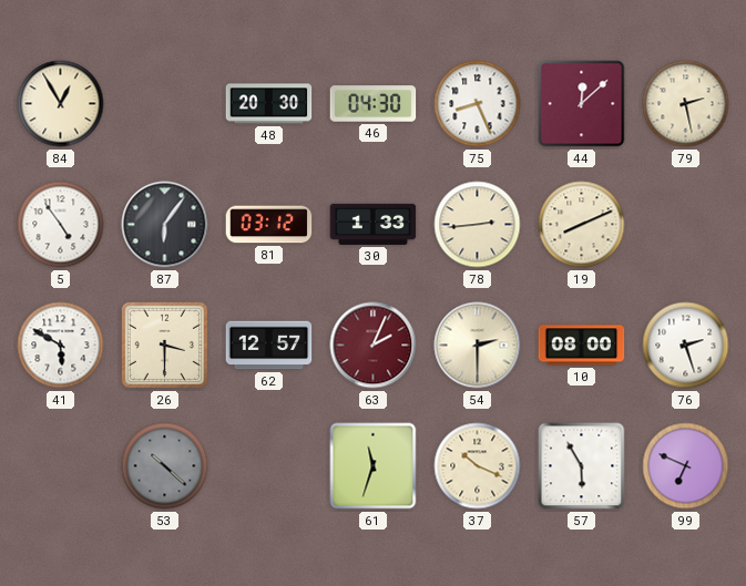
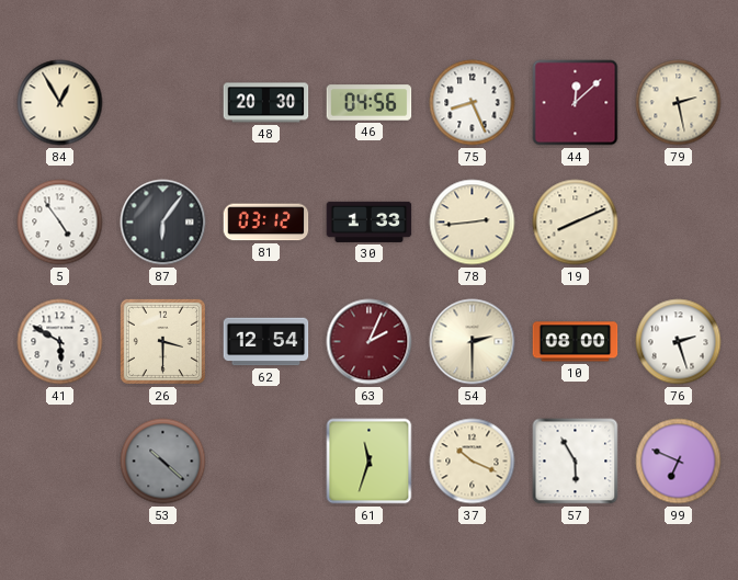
46: 04:30 -> 04:56
62: 12:57 -> 12:54
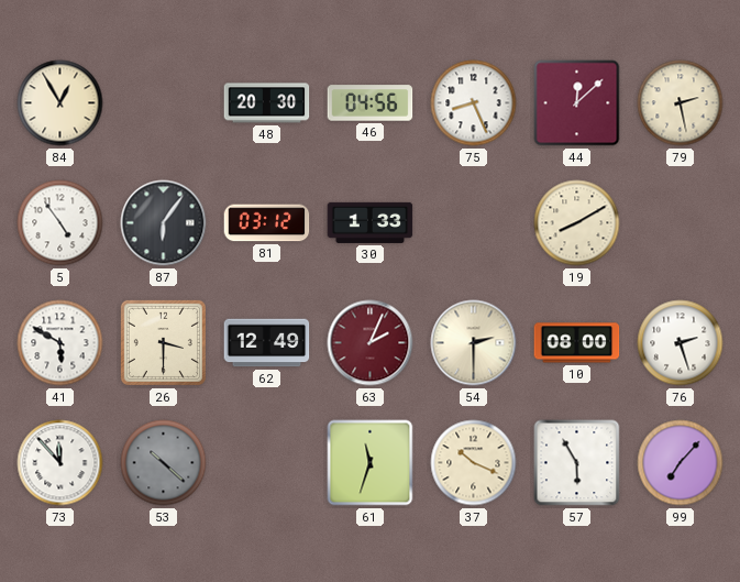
78: 2:44 -> none
19: 8:11 -> 8:10
62: 12:54 -> 12:49
73: none -> 11:53
99: 6:49 -> 7:07
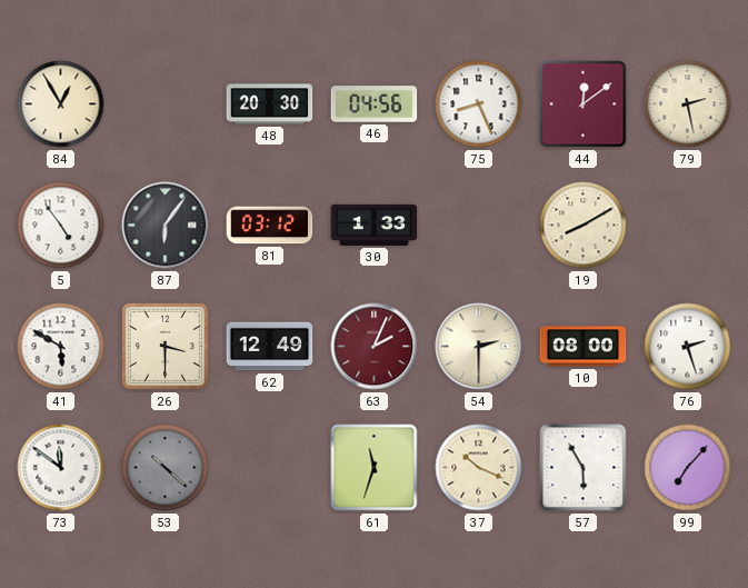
44: 12:08 -> 12:09
73: 11:53 -> 11:51
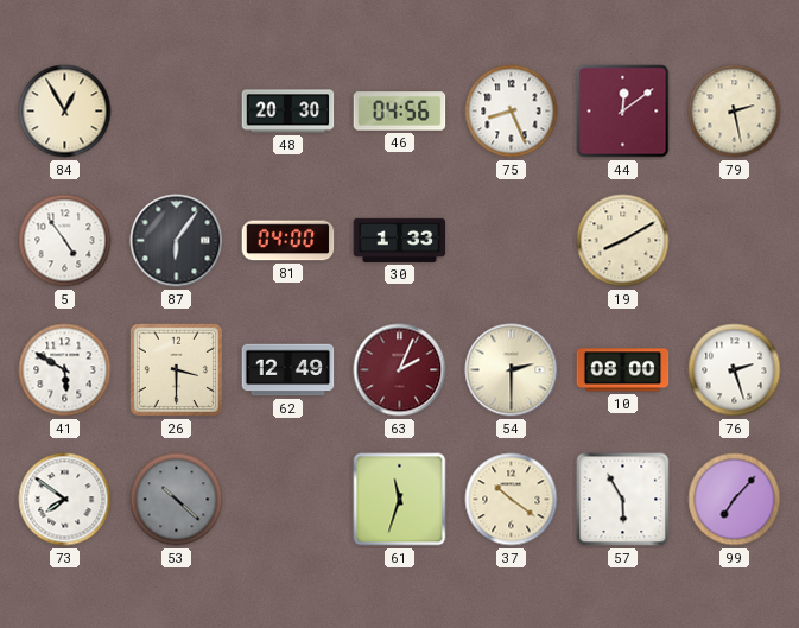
81: 03:12 -> 04:00
73: 11:51 -> 7:51
37: 10:19 -> 10:21
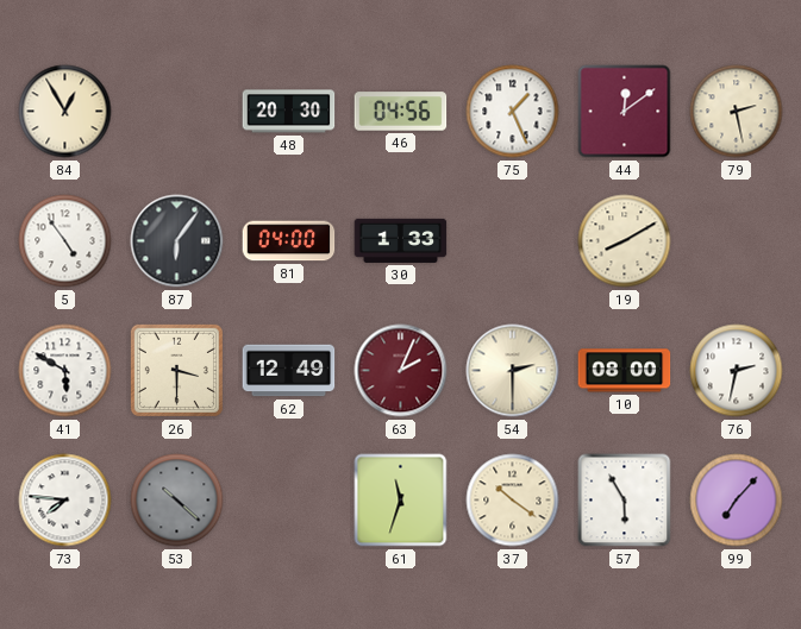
75: 8:26 -> 1:26
76: 2:27 -> 2:32
73: 7:51 -> 7:46
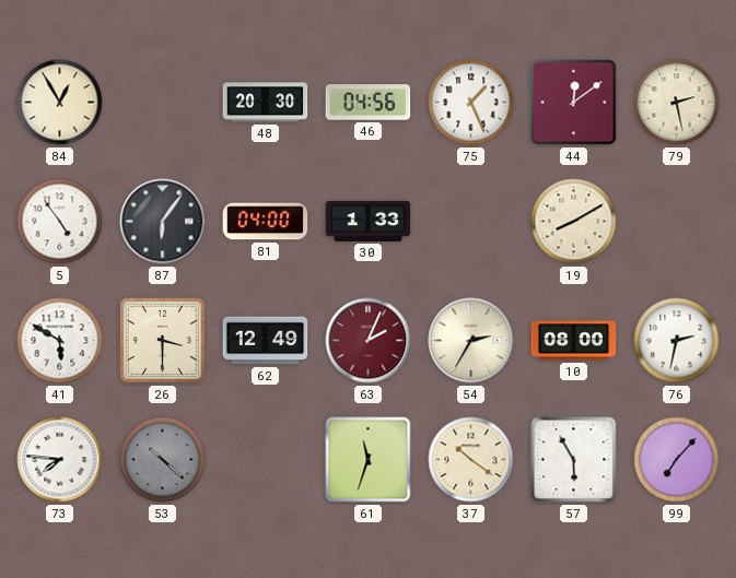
54: 2:30 -> 2:35
